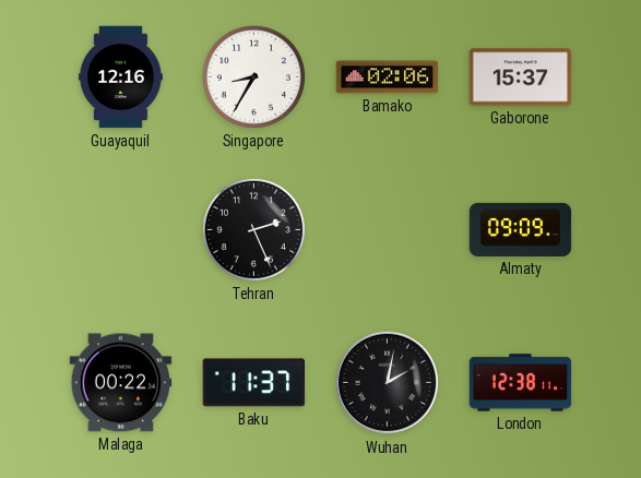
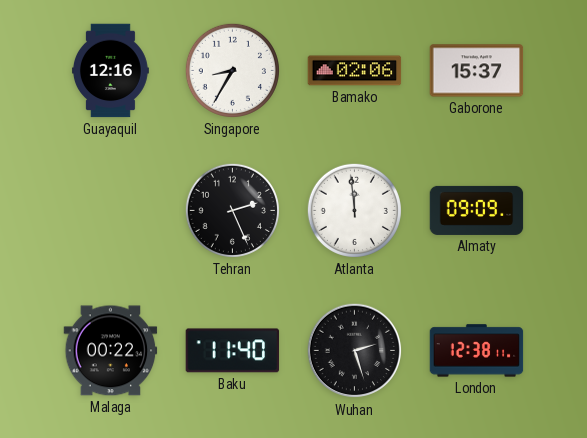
Atlanta: none -> 11:59
Baku: 11:37 -> 11:40
Wuhan: 2:02 -> 2:27
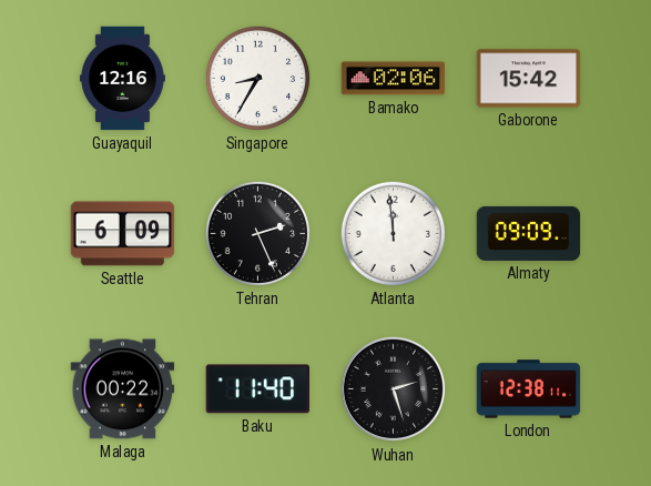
Gaborone: 15:37 -> 15:42
Seattle: none -> 6:09
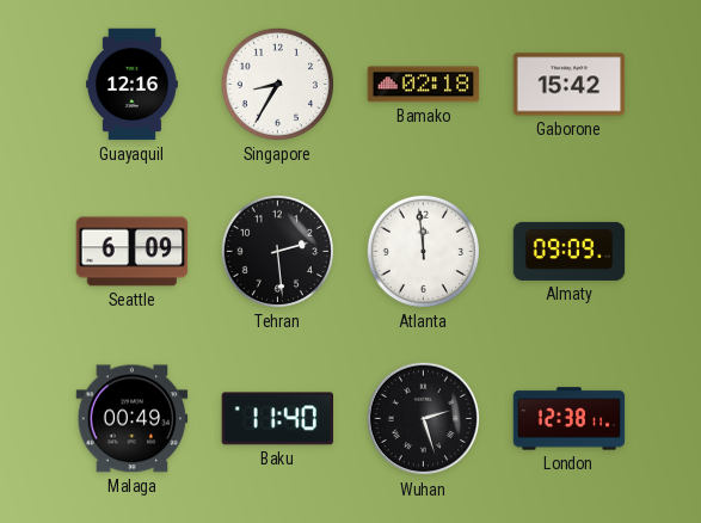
Bamako: 02:06 -> 02:18
Tehran: 2:26 -> 2:29
Malaga: 00:22 -> 00:49
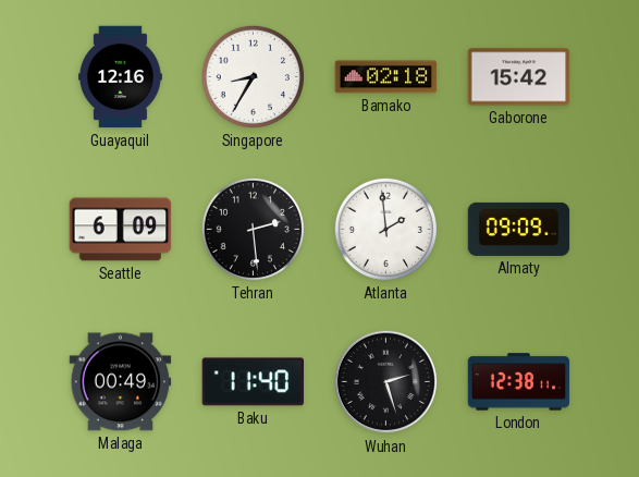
Atlanta: 11:59 -> 1:59
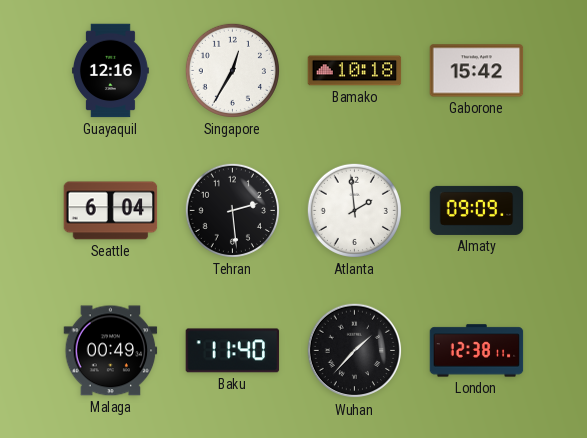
Singapore: 8:35 -> 12:35
Bamako: 02:18 -> 10:18
Seattle: 6:09 -> 6:04
Wuhan: 2:27 -> 1:37
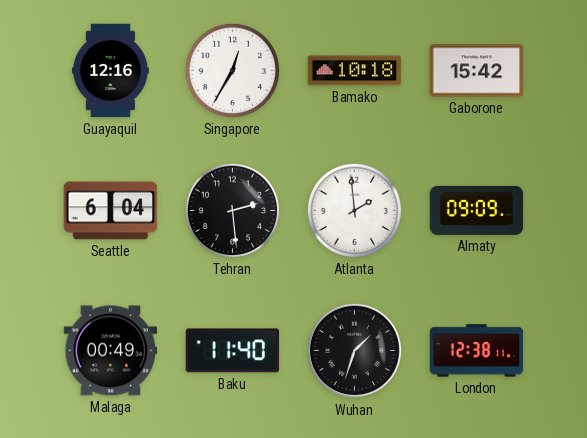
Wuhan: 1:37 -> 1:33
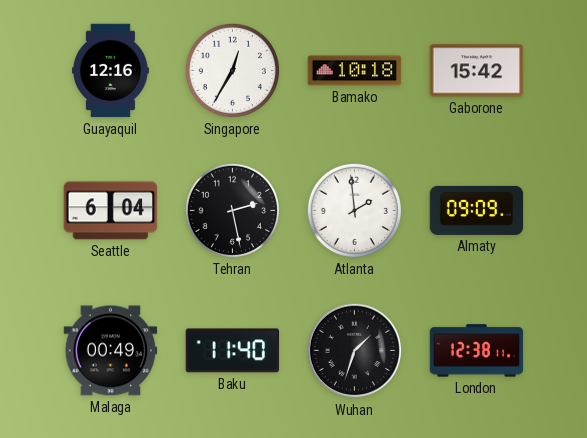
Tehran: 2:29 -> 2:28
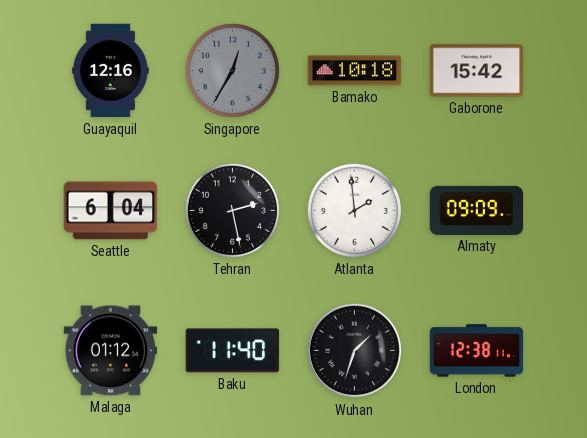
Singapore dial: white -> grey
Malaga: 00:49 -> 01:12
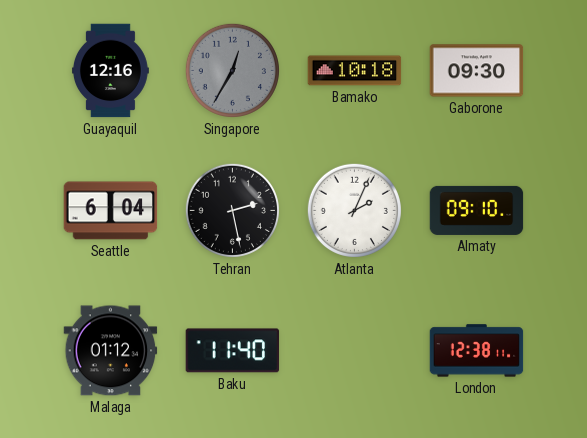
Gaborone: 15:42 -> 09:30
Atlanta: 1:59 -> 2:04
Almaty: 09:09 -> 09:10
Wuhan: 1:33 -> none
